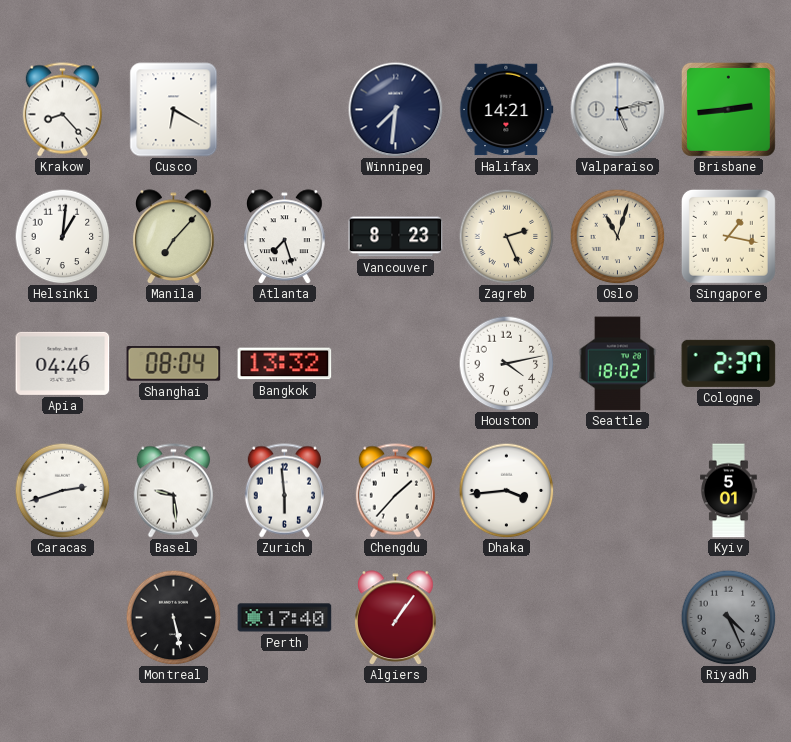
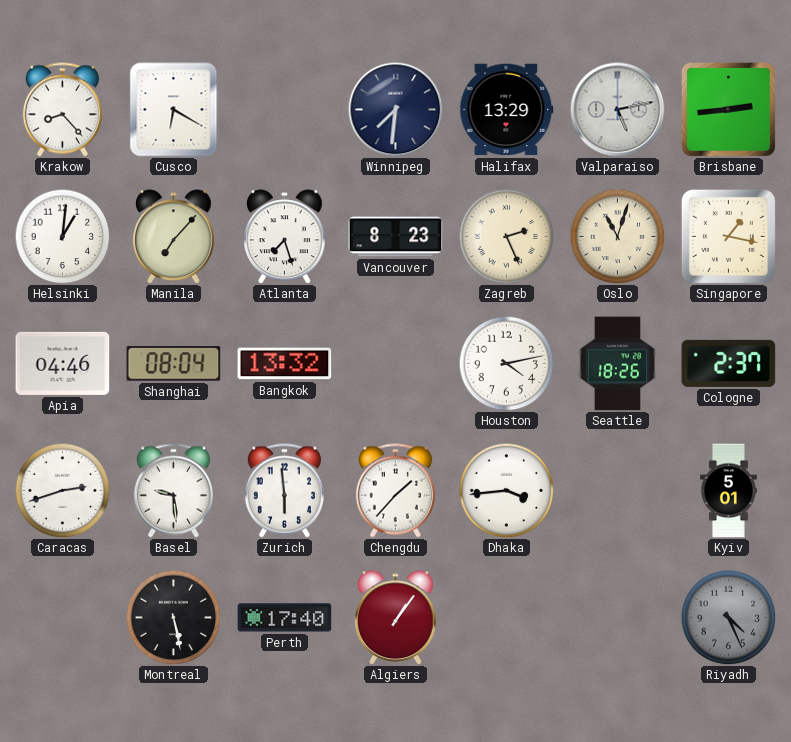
Halifax: 14:21 -> 13:29
Seattle: 18:02 -> 18:26
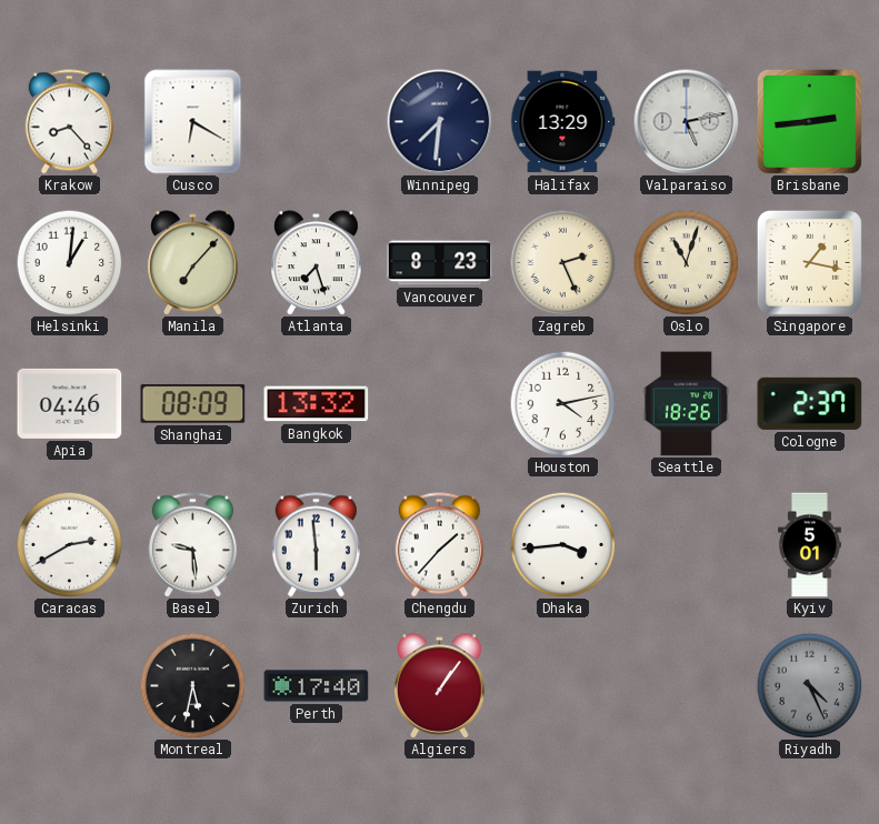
Shanghai: 08:04 -> 08:09
Caracas: 2:42 -> 2:40
Montreal: 5:28 -> 5:32
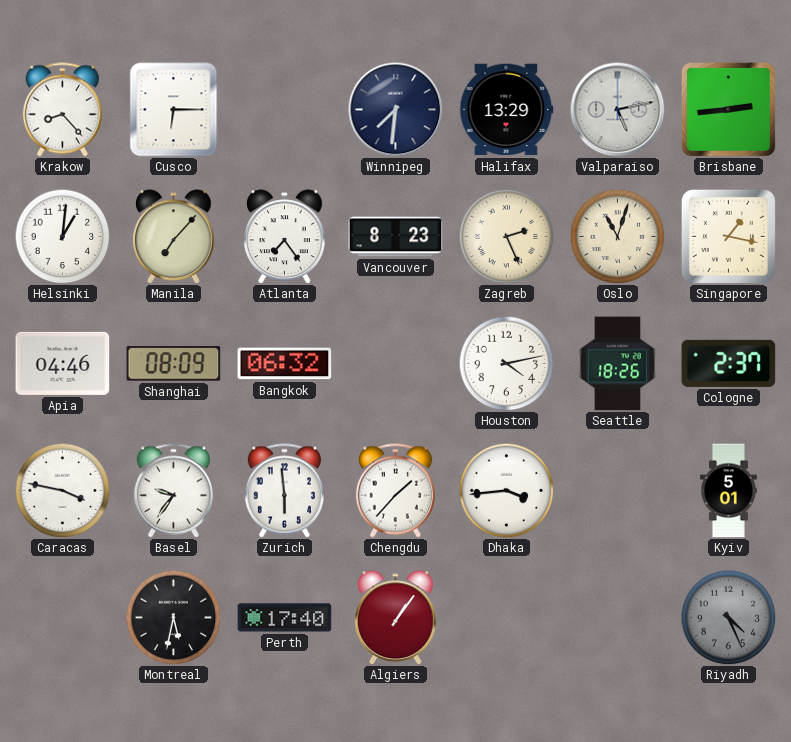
Cusco: 6:20 -> 6:15
Atlanta: 7:27 -> 7:24
Bangkok: 13:32 -> 06:32
Caracas: 2:40 -> 3:47
Basel: 9:29 -> 9:36
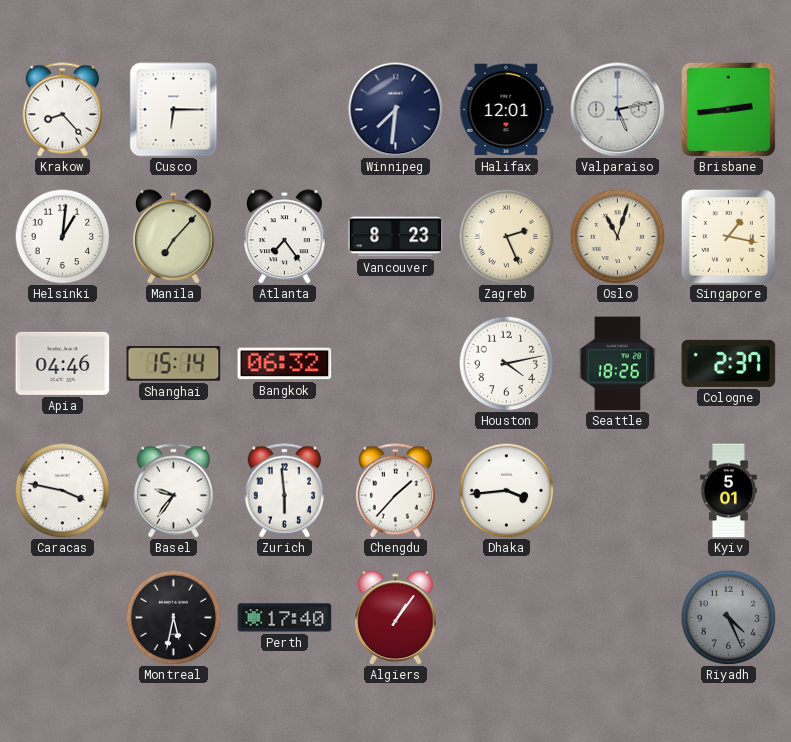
Halifax: 13:29 -> 12:01
Shanghai: 08:09 -> 15:14
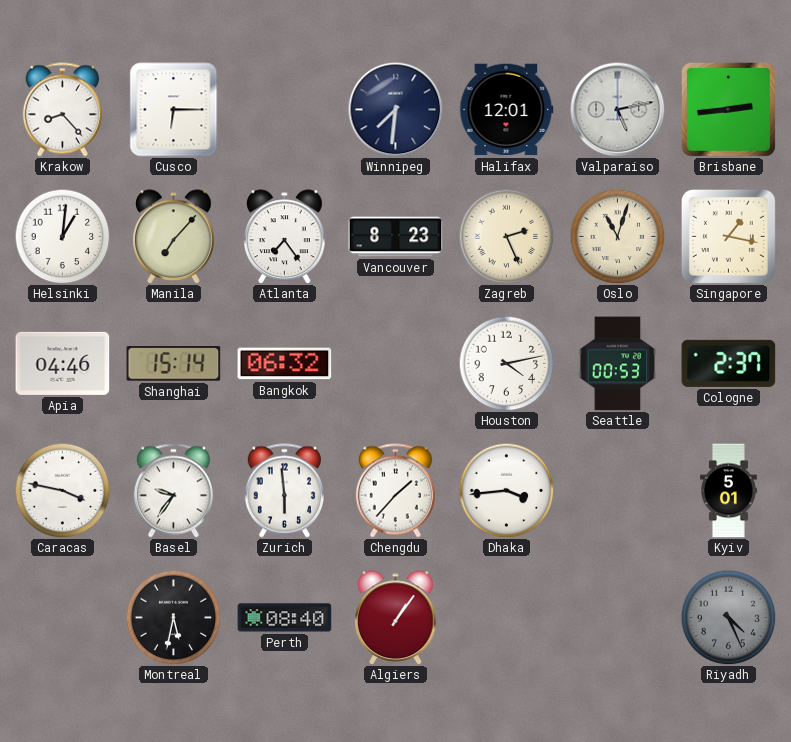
Seattle: 18:26 -> 00:53
Perth: 17:40 -> 08:40
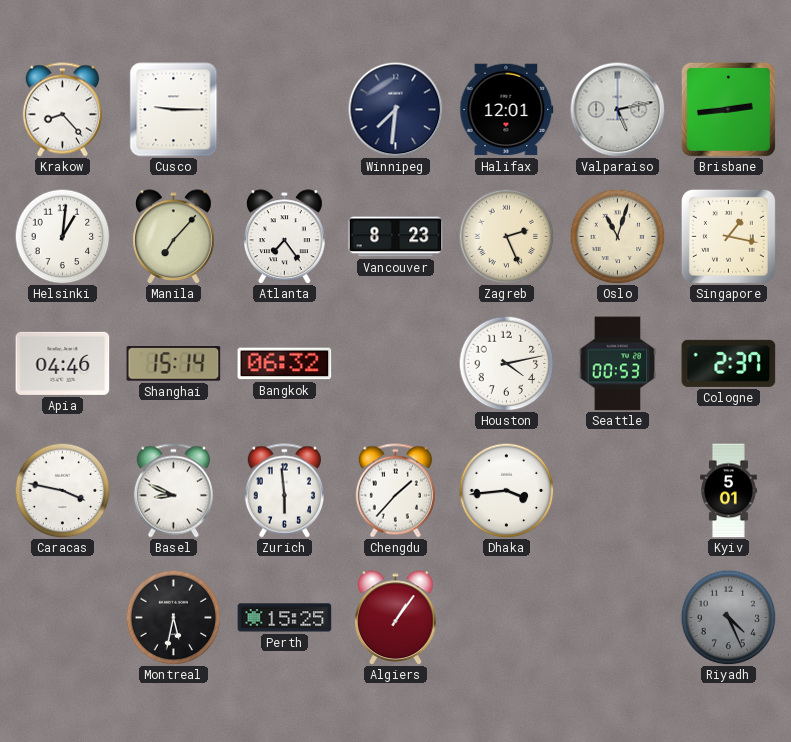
Cusco: 6:15 -> 9:15
Basel: 9:36 -> 8:49
Perth: 08:40 -> 15:25
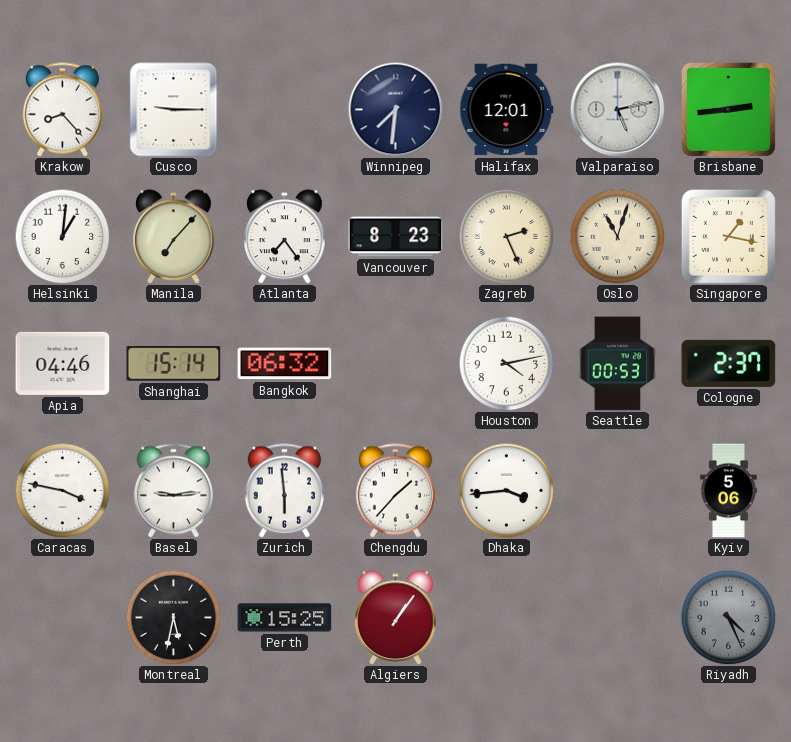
Basel: 8:49 -> 9:14
Kyiv: 5:01 -> 5:06
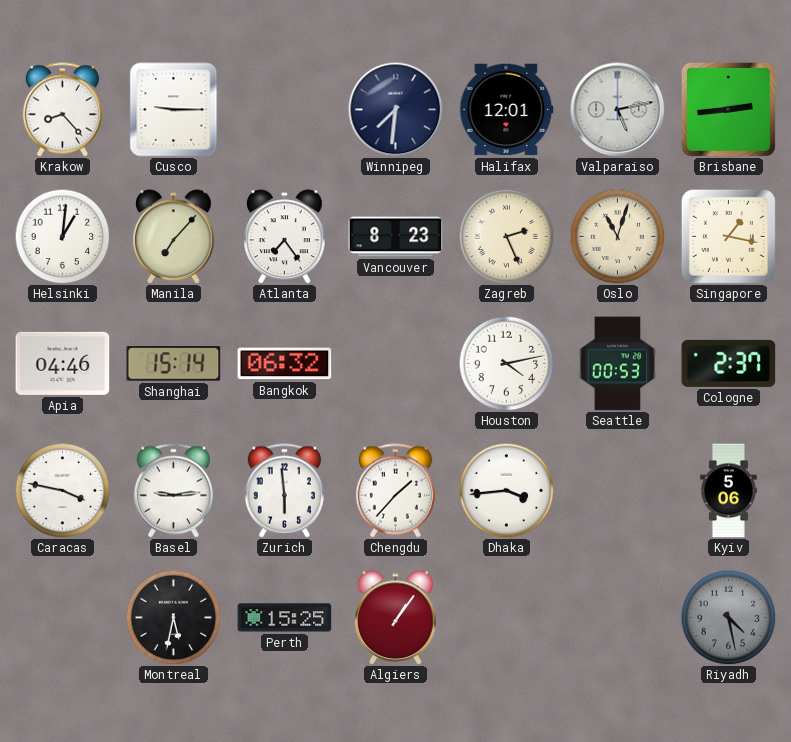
Riyadh: 4:26 -> 4:28
